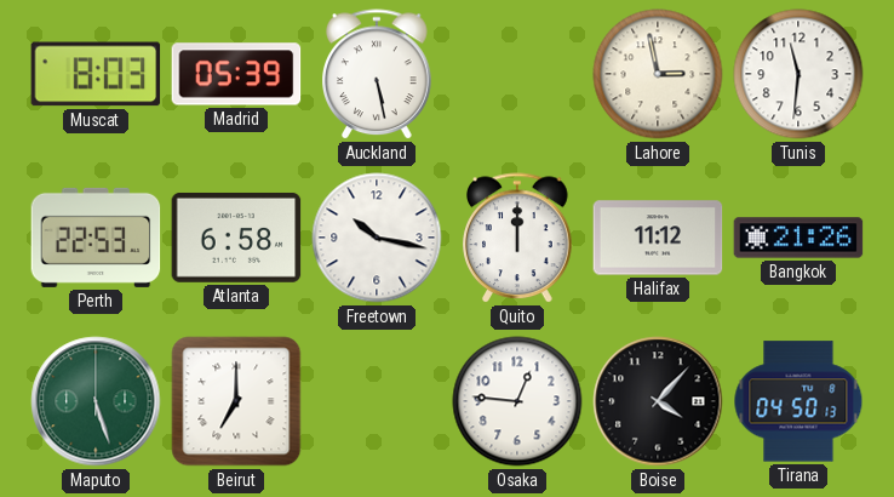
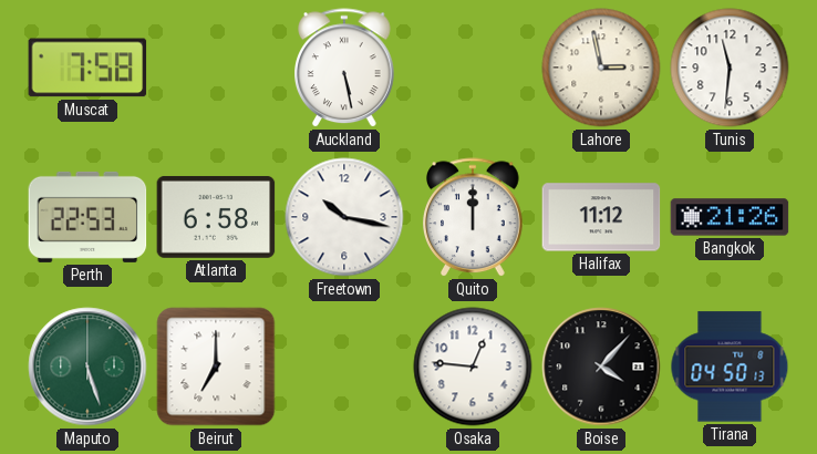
Muscat: 8:03 -> 7:58
Madrid: 05:39 -> none
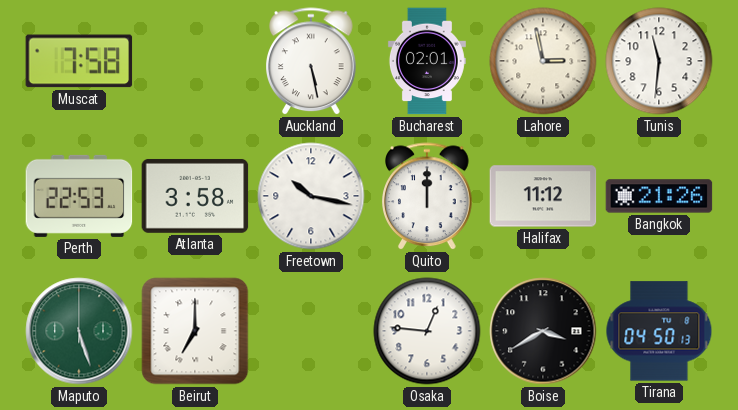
Bucharest: none -> 02:01
Atlanta: 6:58 -> 3:58
Boise: 4:07 -> 3:40
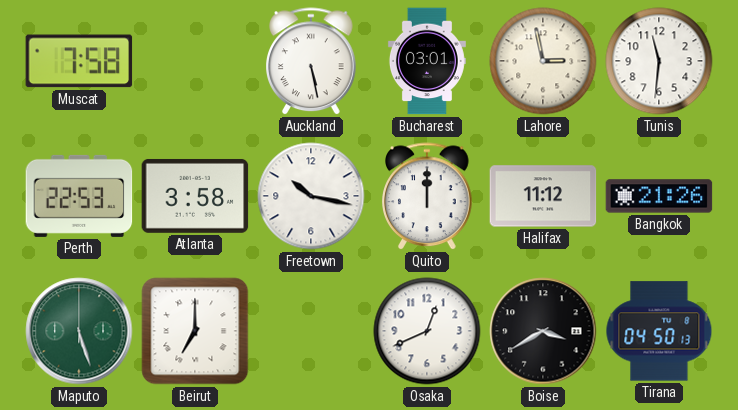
Bucharest: 02:01 -> 03:01
Osaka: 12:46 -> 12:41
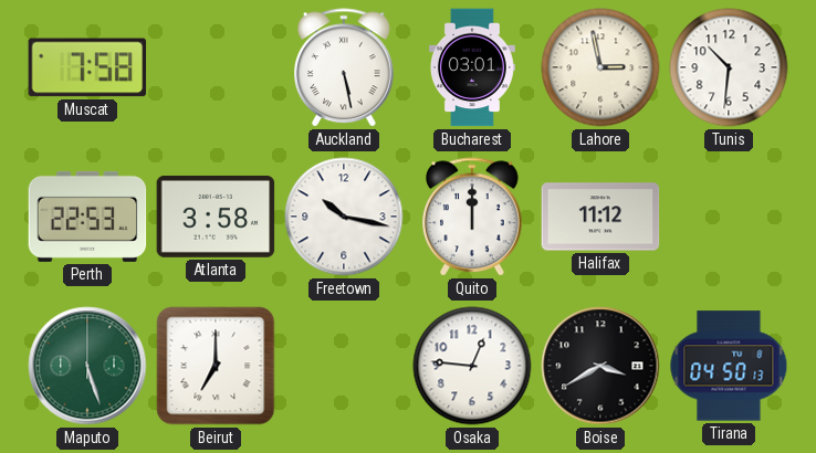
Tunis: 11:31 -> 10:31
Bangkok: 21:26 -> none
Osaka: 12:41 -> 12:46
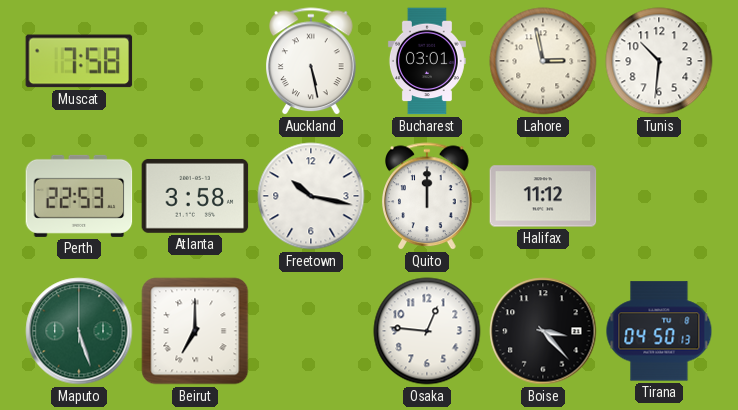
Boise: 3:40 -> 3:23
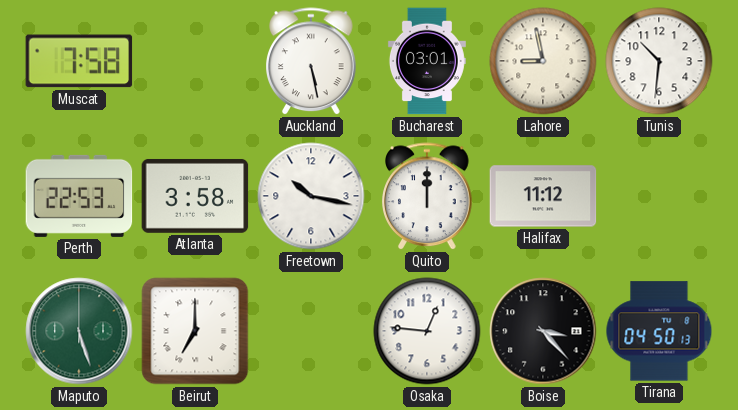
Lahore: 2:58 -> 8:58
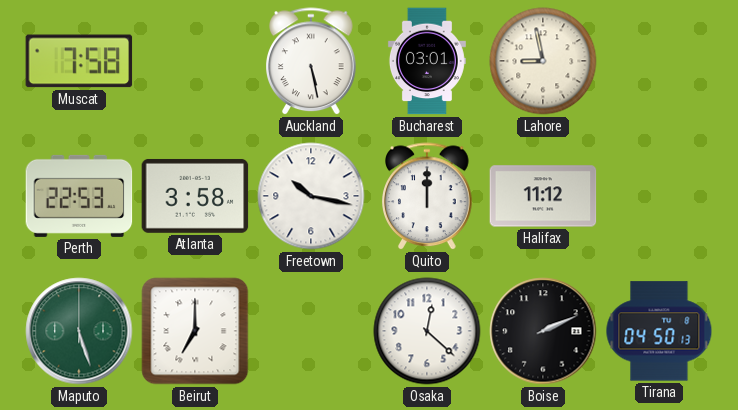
Tunis: 10:31 -> none
Osaka: 12:46 -> 12:22
Boise: 3:23 -> 2:11
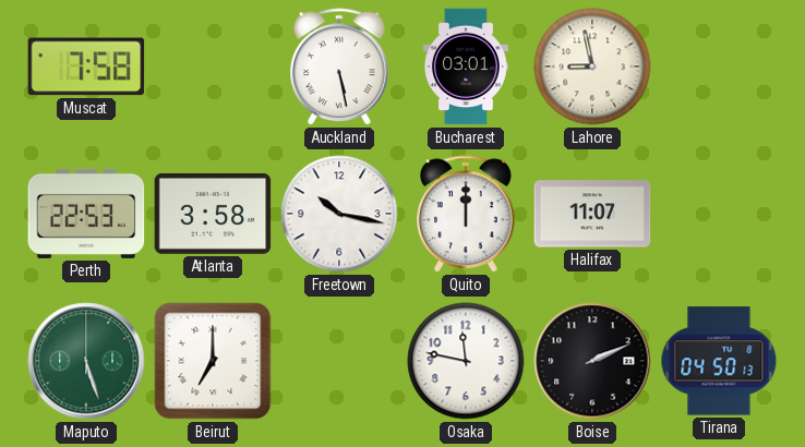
Halifax: 11:12 -> 11:07
Osaka: 12:22 -> 11:47
